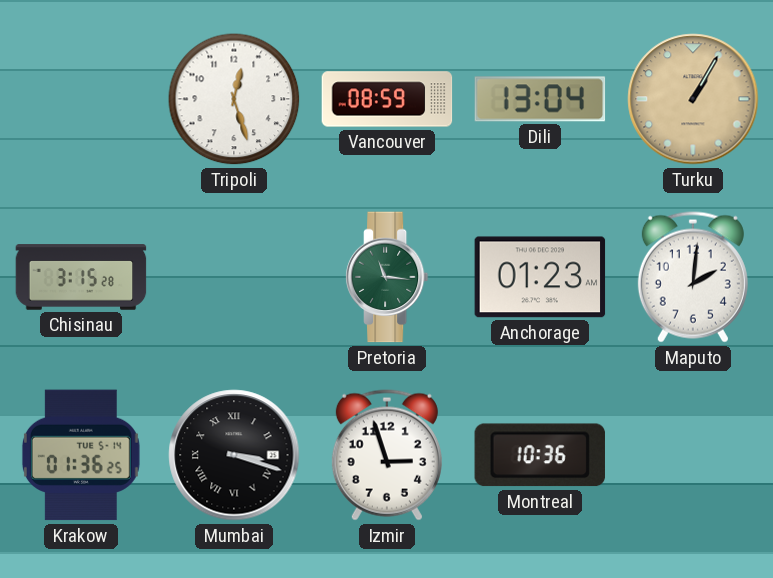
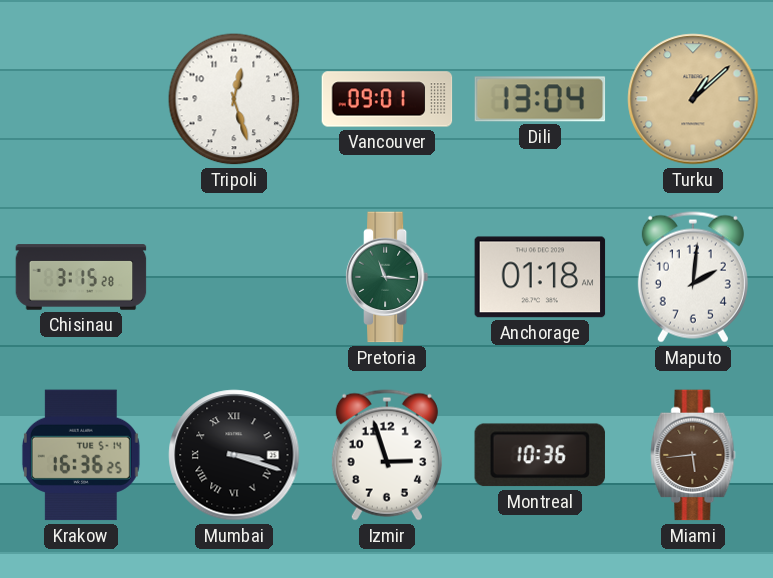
Vancouver: 08:59 -> 09:01
Turku: 1:05 -> 1:08
Anchorage: 01:23 -> 01:18
Krakow: 01:36 -> 16:36
Miami: none -> 5:44
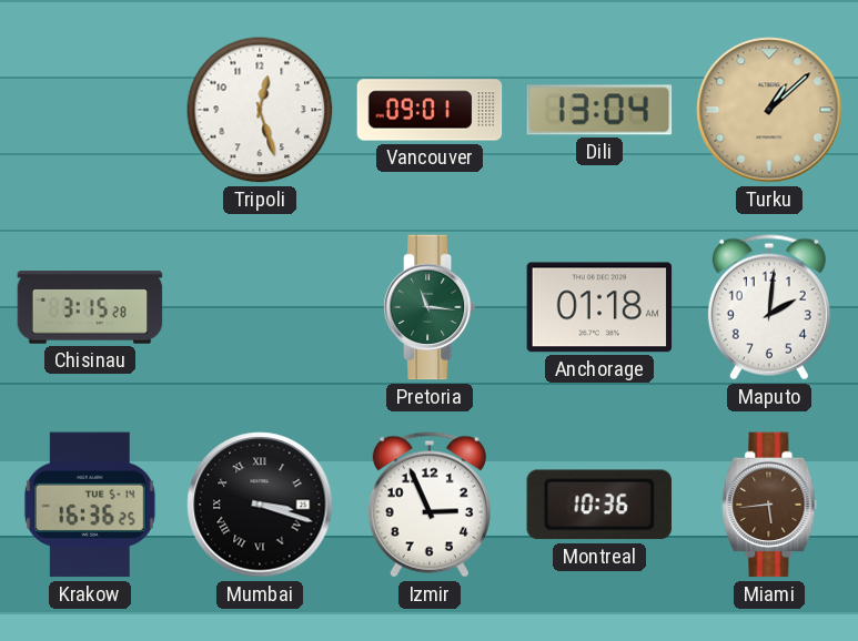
Izmir: 2:57 -> 2:56
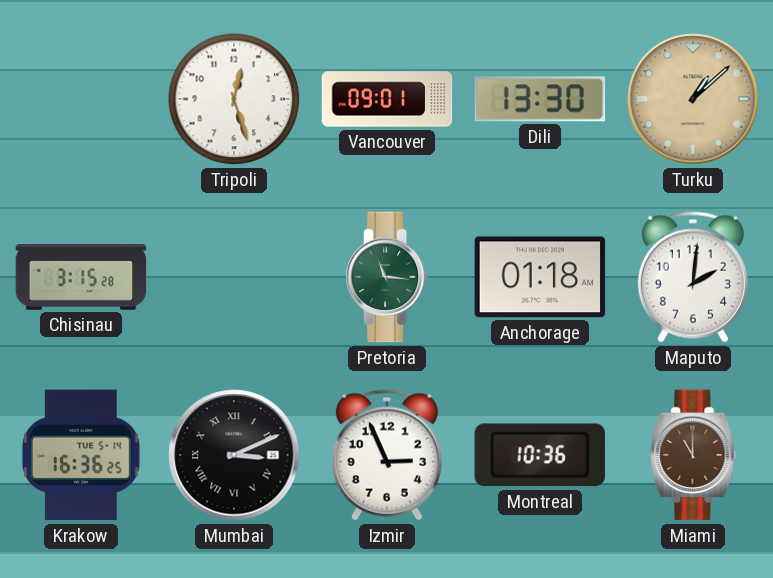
Dili: 13:04 -> 13:30
Mumbai: 3:18 -> 3:11
Miami: 5:44 -> 11:00
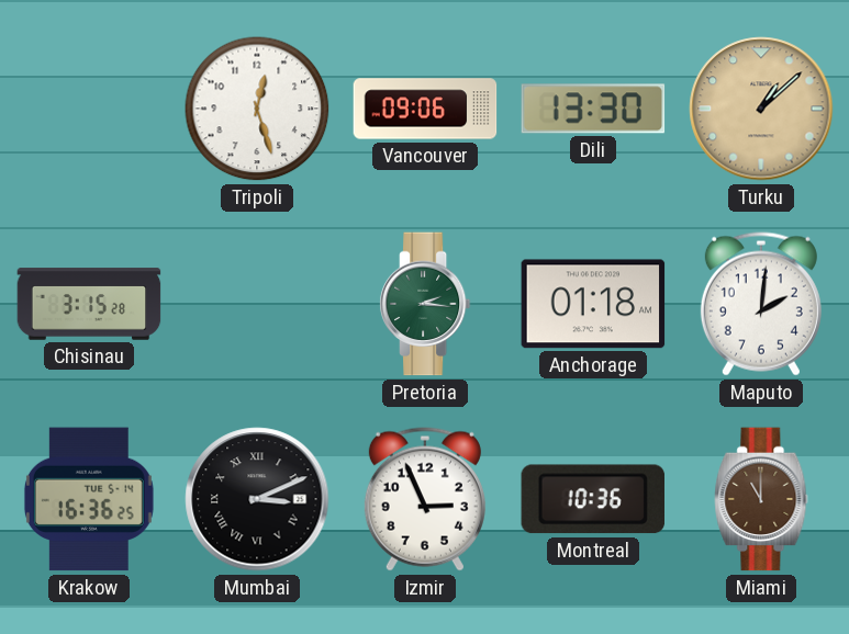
Vancouver: 09:01 -> 09:06
Pretoria: 11:16 -> 2:16
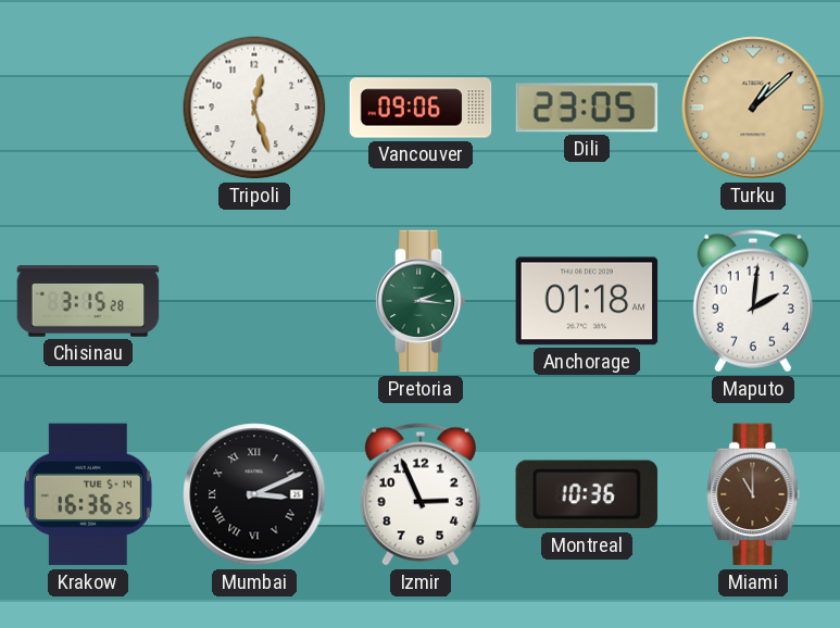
Dili: 13:30 -> 23:05
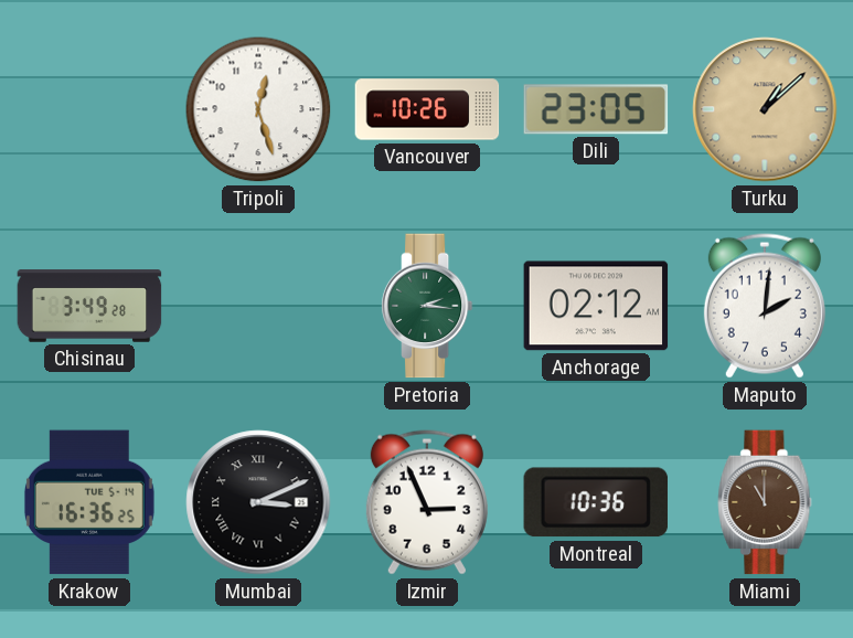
Vancouver: 09:06 -> 10:26
Chisinau: 3:15 -> 3:49
Anchorage: 01:18 -> 02:12
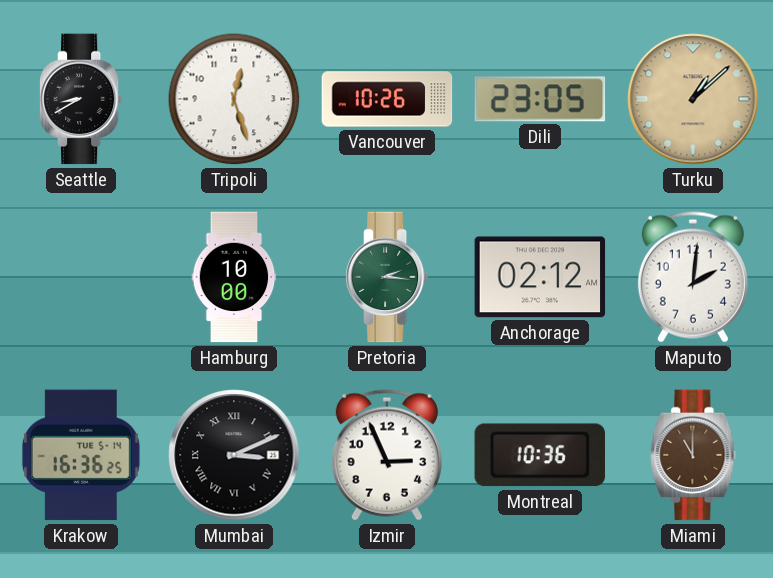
Seattle: none -> 8:40
Chisinau: 3:49 -> none
Hamburg: none -> 10:00
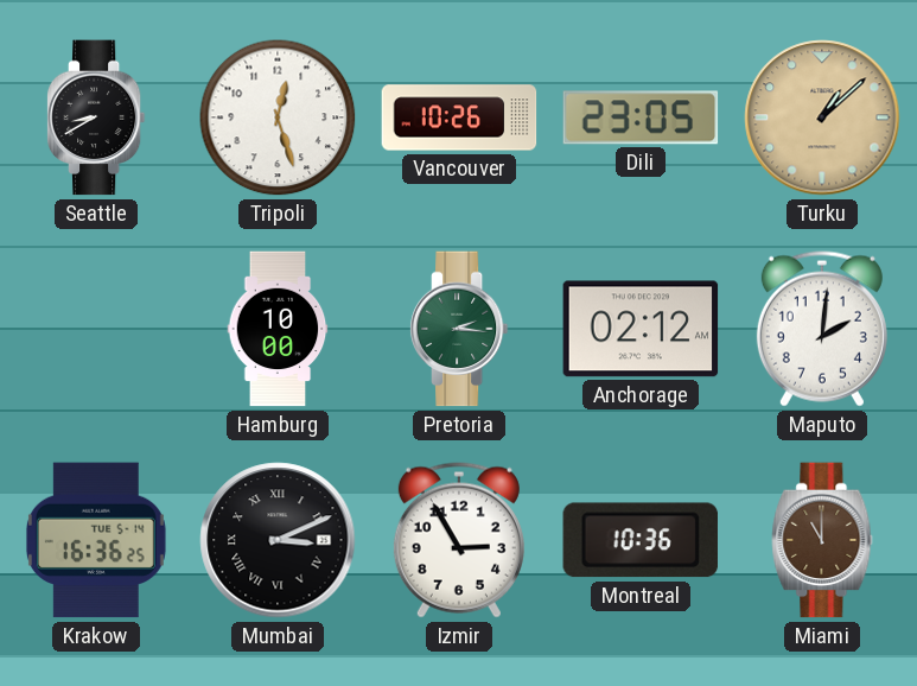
Izmir: 2:56 -> 2:55
